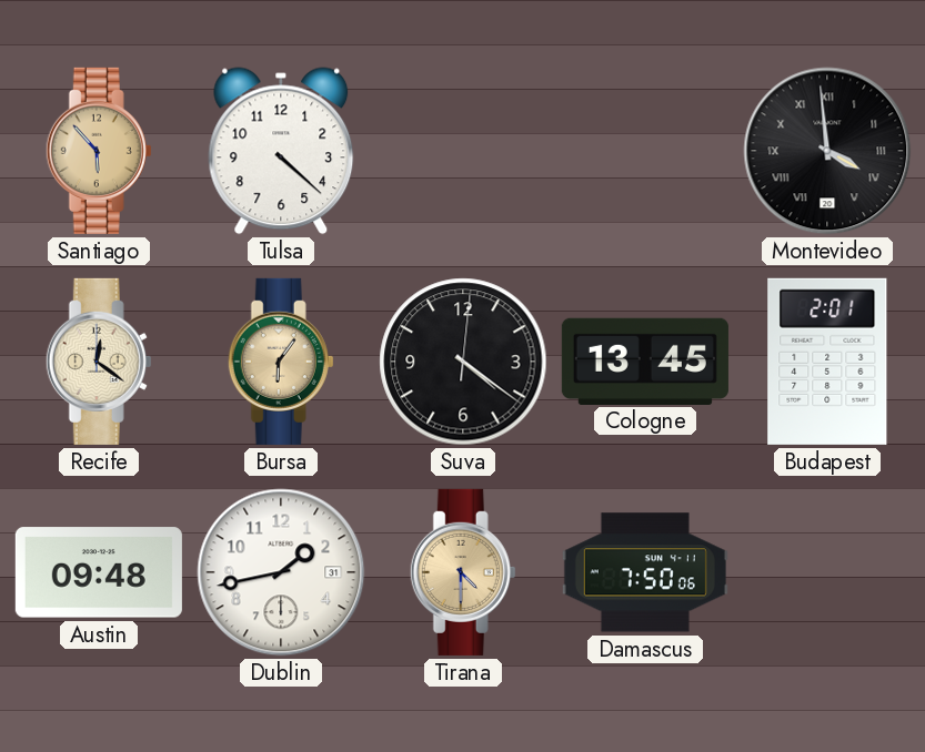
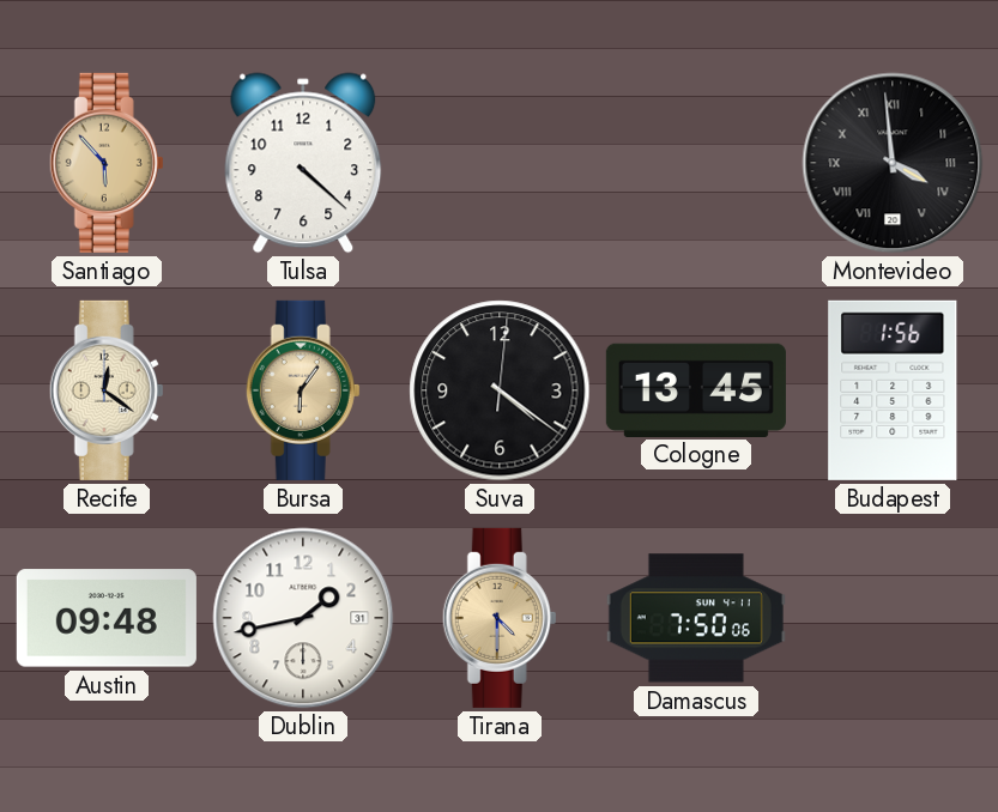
Budapest: 2:01 -> 1:56
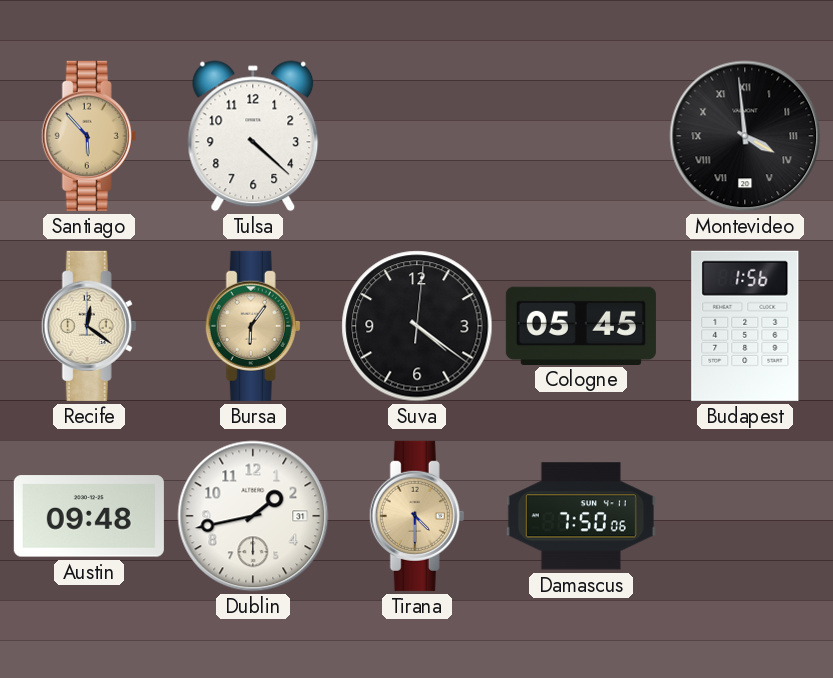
Cologne: 13:45 -> 05:45
